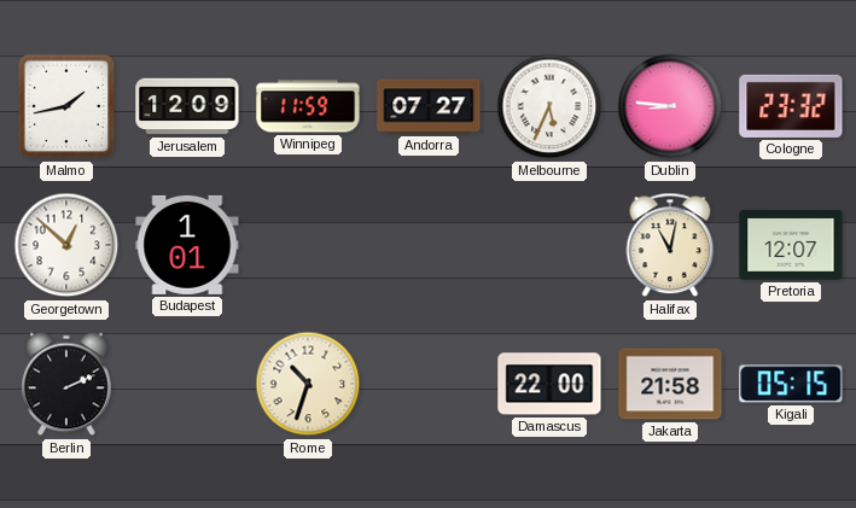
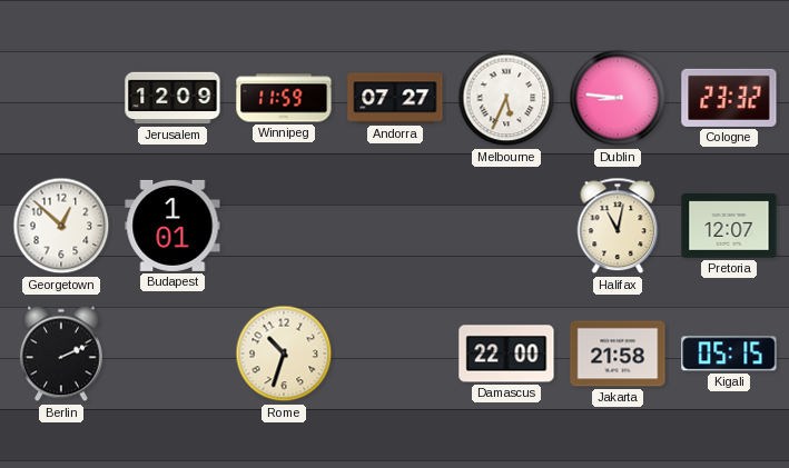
Malmo: 1:43 -> none
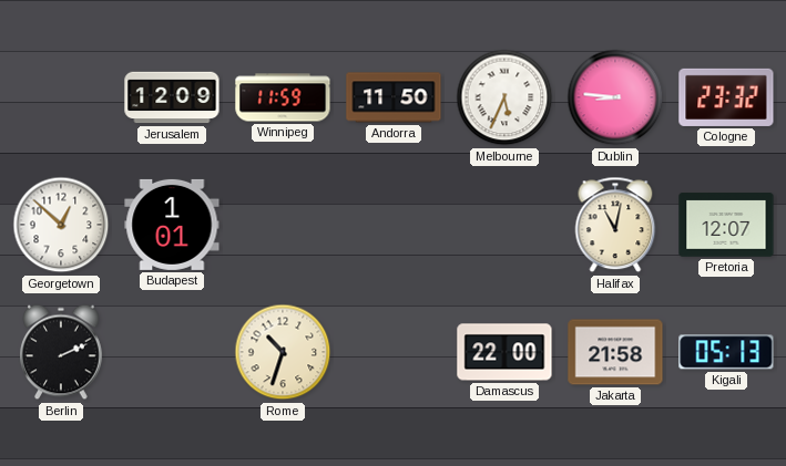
Andorra: 07:27 -> 11:50
Kigali: 05:15 -> 05:13
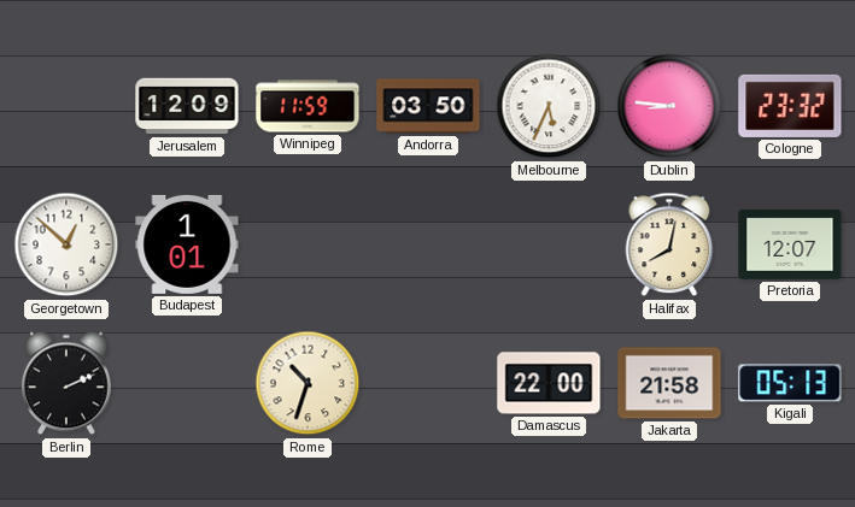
Andorra: 11:50 -> 03:50
Halifax: 11:02 -> 8:02
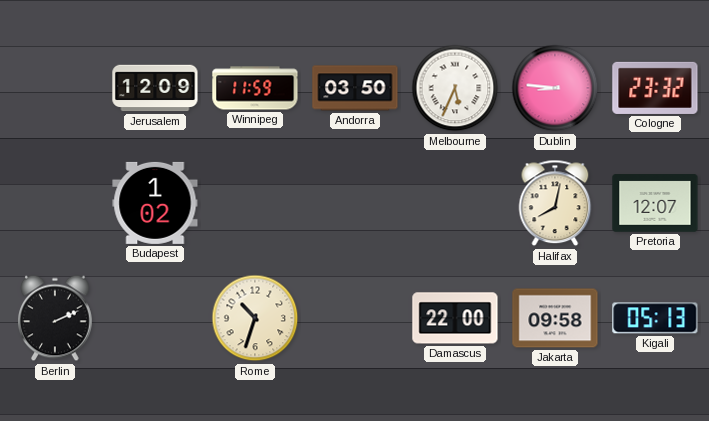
Georgetown: 12:52 -> none
Budapest: 1:01 -> 1:02
Jakarta: 21:58 -> 09:58
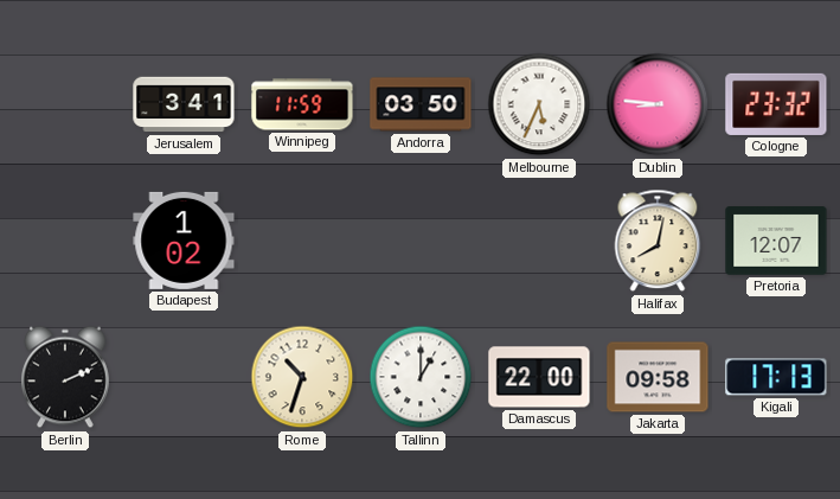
Jerusalem: 12:09 -> 3:41
Tallinn: none -> 1:00
Kigali: 05:13 -> 17:13
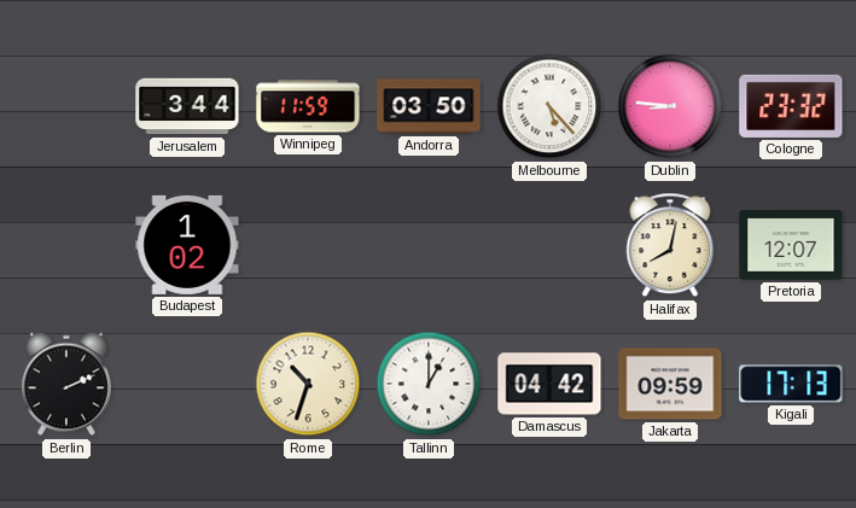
Jerusalem: 3:41 -> 3:44
Melbourne: 5:34 -> 5:23
Damascus: 22:00 -> 04:42
Jakarta: 09:58 -> 09:59
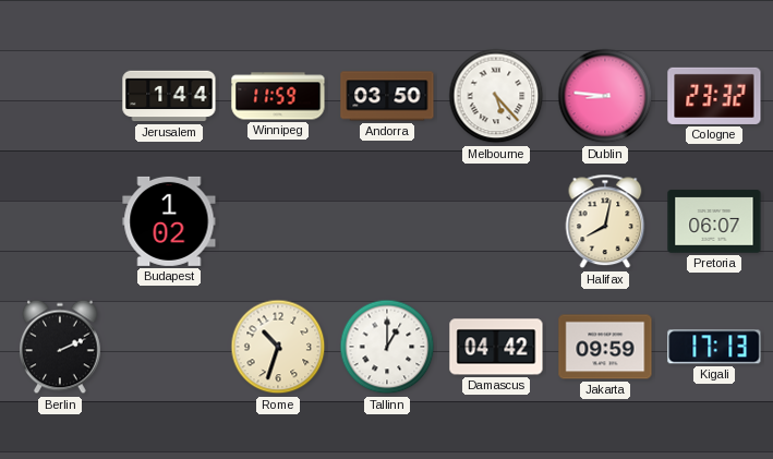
Jerusalem: 3:44 -> 1:44
Pretoria: 12:07 -> 06:07
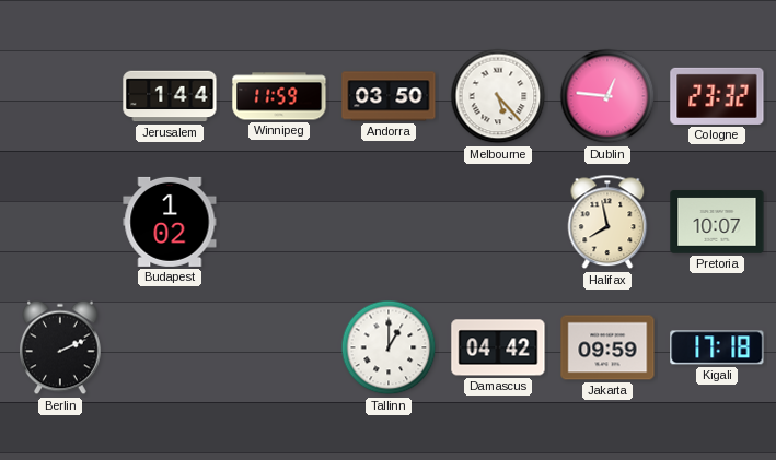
Dublin: 8:46 -> 12:46
Halifax: 8:02 -> 7:58
Pretoria: 06:07 -> 10:07
Rome: 10:33 -> none
Kigali: 17:13 -> 17:18
